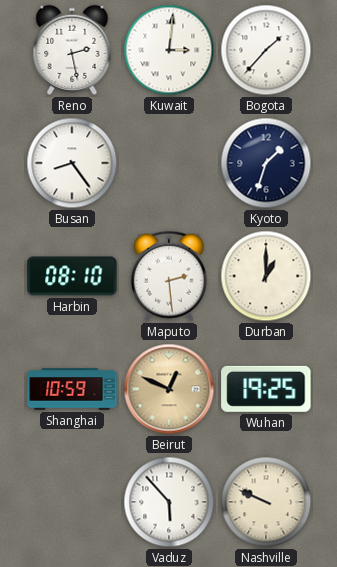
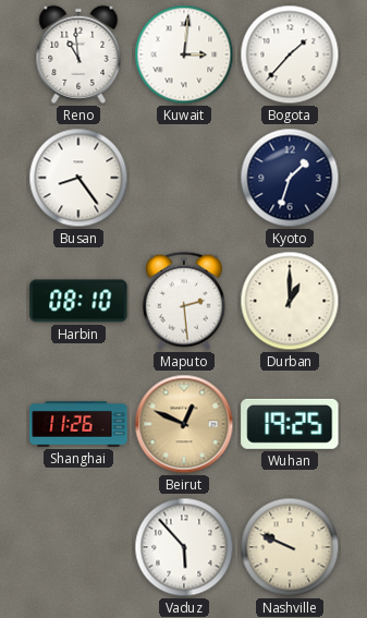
Reno: 2:28 -> 10:59
Shanghai: 10:59 -> 11:26
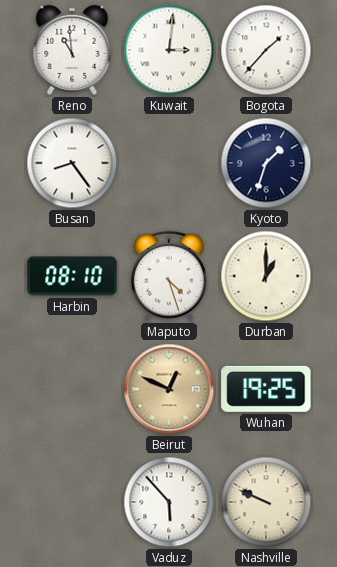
Maputo: 2:29 -> 4:27
Shanghai: 11:26 -> none
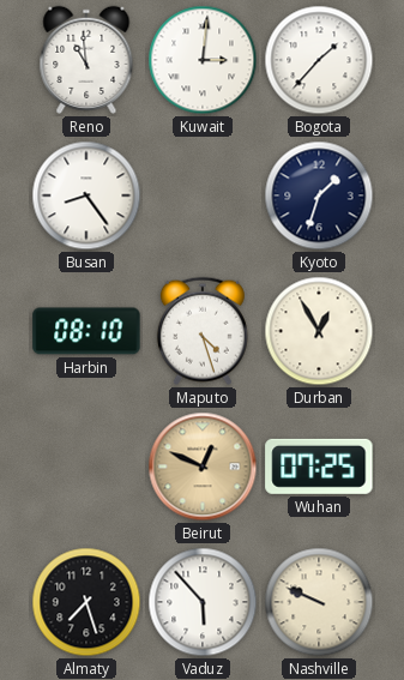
Durban: 1:00 -> 12:55
Wuhan: 19:25 -> 07:25
Almaty: none -> 7:27
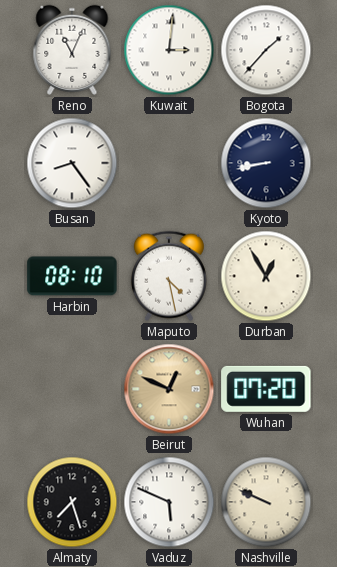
Reno: 10:59 -> 11:04
Kyoto: 1:33 -> 8:43
Maputo: 4:27 -> 4:28
Wuhan: 07:25 -> 07:20
Vaduz: 5:53 -> 5:49
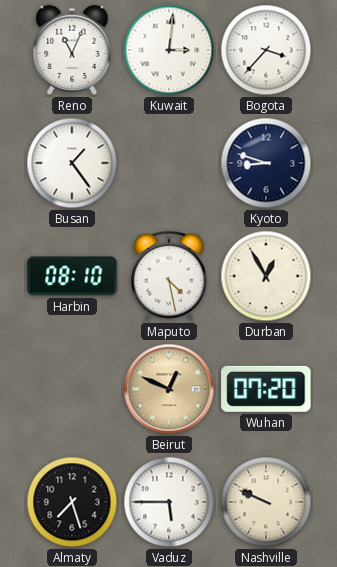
Bogota: 1:37 -> 3:37
Busan: 8:24 -> 1:24
Kyoto: 8:43 -> 8:48
Vaduz: 5:49 -> 5:45
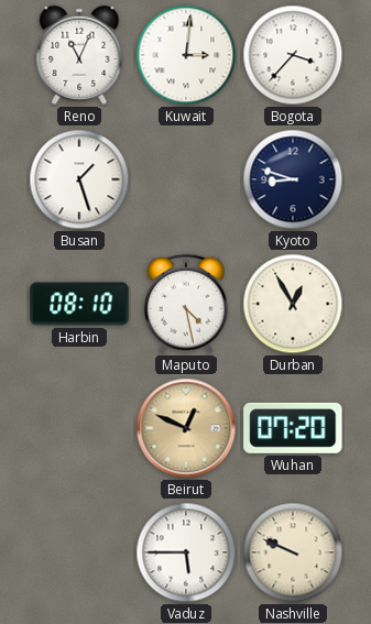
Busan: 1:24 -> 1:27
Almaty: 7:27 -> none
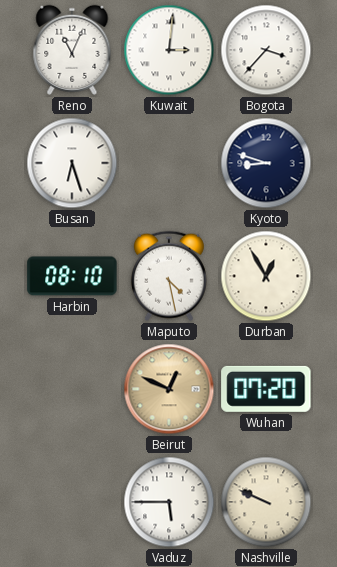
Busan: 1:27 -> 6:27
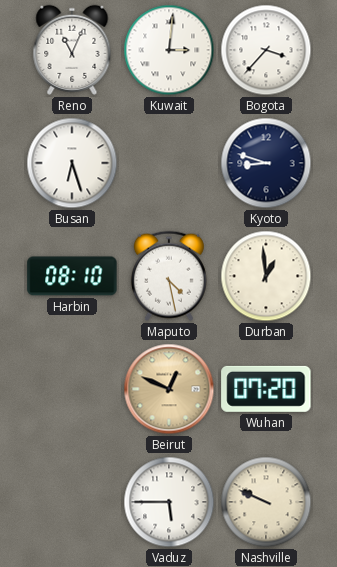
Durban: 12:55 -> 12:59
